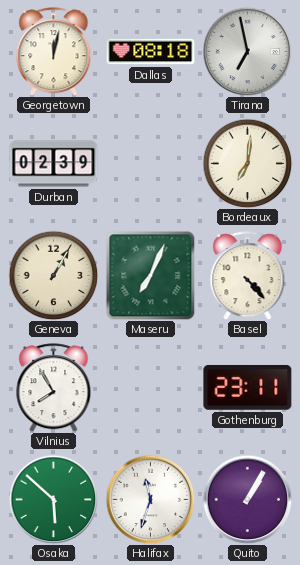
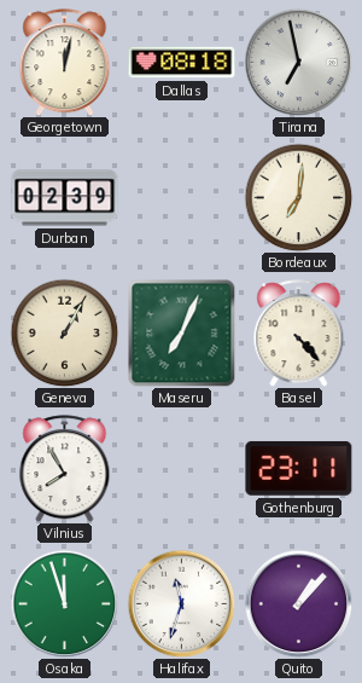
Osaka: 5:52 -> 11:57
Quito: 1:05 -> 1:07
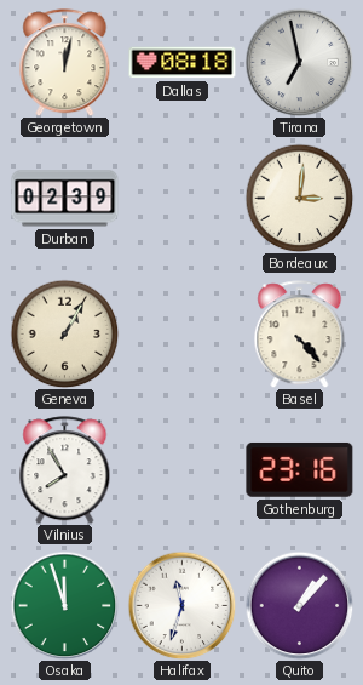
Bordeaux: 7:01 -> 3:01
Maseru: 7:04 -> none
Gothenburg: 23:11 -> 23:16
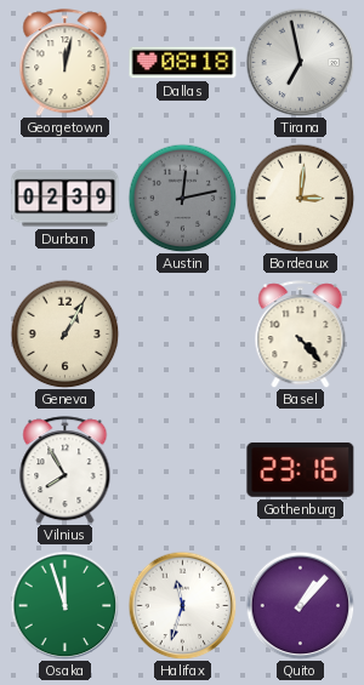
Austin: none -> 12:13
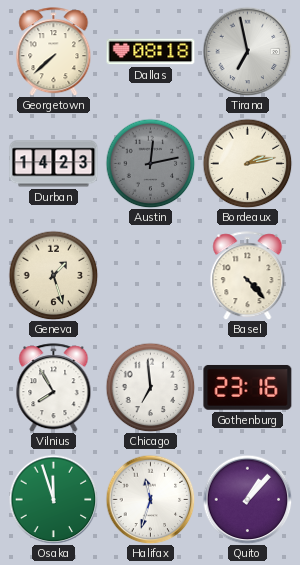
Georgetown: 12:02 -> 7:38
Durban: 02:39 -> 14:23
Bordeaux: 3:01 -> 2:13
Geneva: 1:05 -> 1:27
Chicago: none -> 6:59
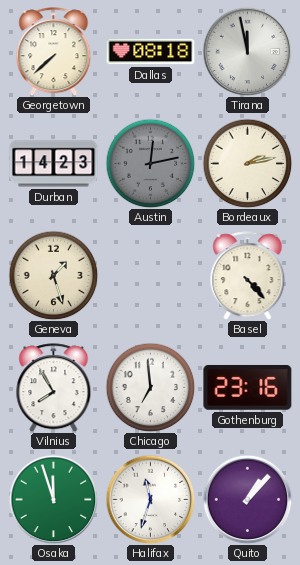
Tirana: 6:58 -> 11:58
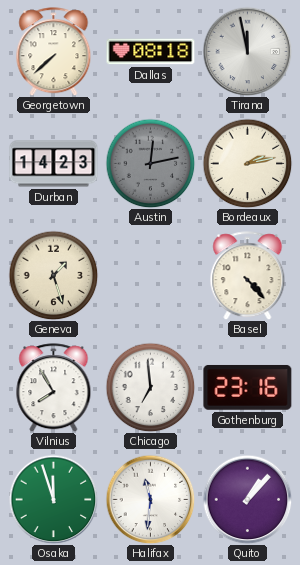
Halifax: 11:33 -> 11:31
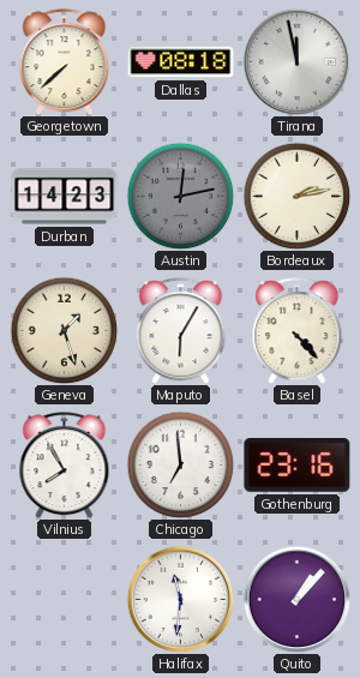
Maputo: none -> 6:05
Osaka: 11:57 -> none
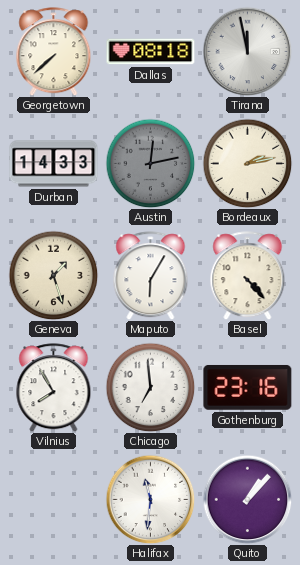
Durban: 14:23 -> 14:33
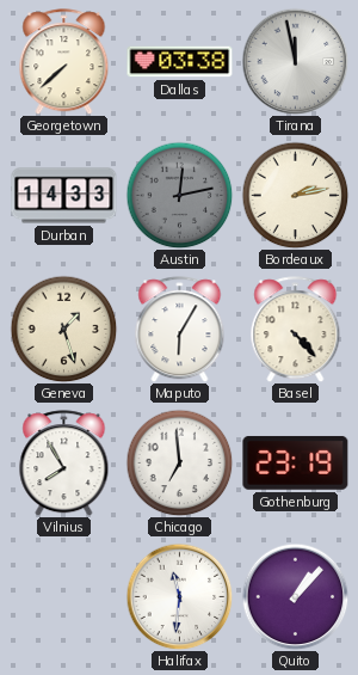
Dallas: 08:18 -> 03:38
Gothenburg: 23:16 -> 23:19
